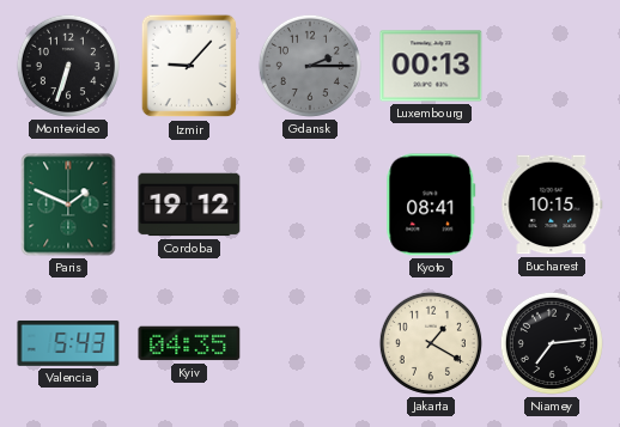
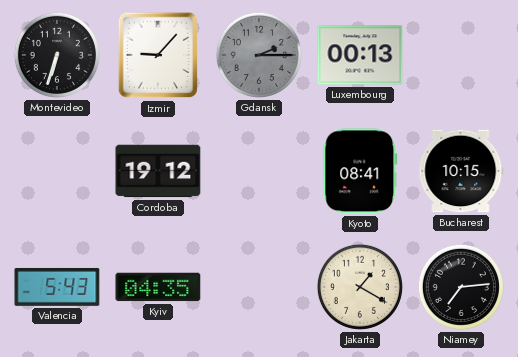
Paris: 1:49 -> none
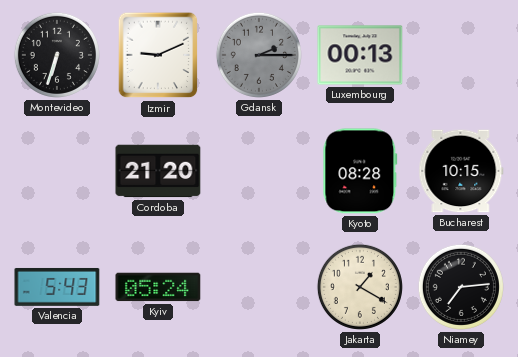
Izmir: 9:07 -> 9:11
Cordoba: 19:12 -> 21:20
Kyoto: 08:41 -> 08:28
Kyiv: 04:35 -> 05:24
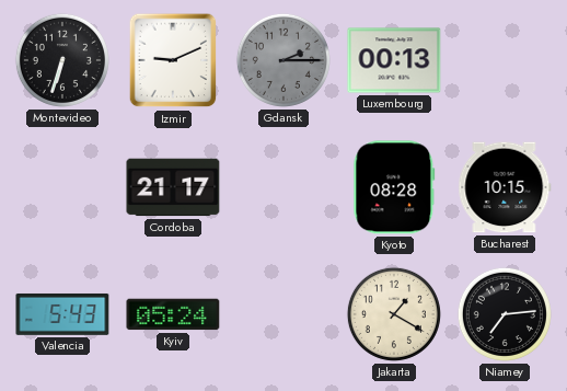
Cordoba: 21:20 -> 21:17
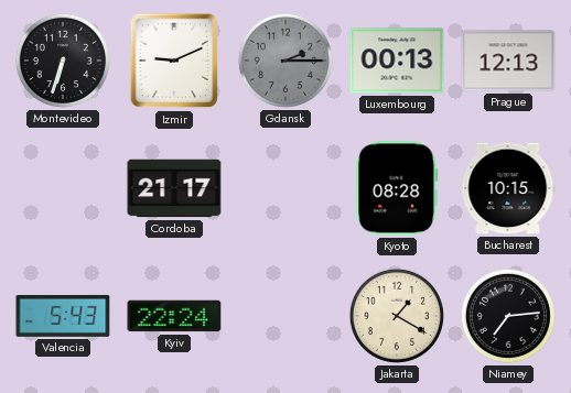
Prague: none -> 12:13
Kyiv: 05:24 -> 22:24
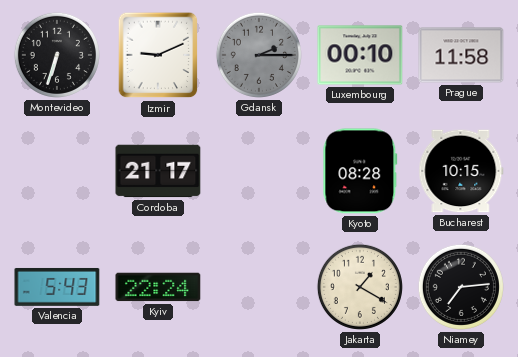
Luxembourg: 00:13 -> 00:10
Prague: 12:13 -> 11:58
